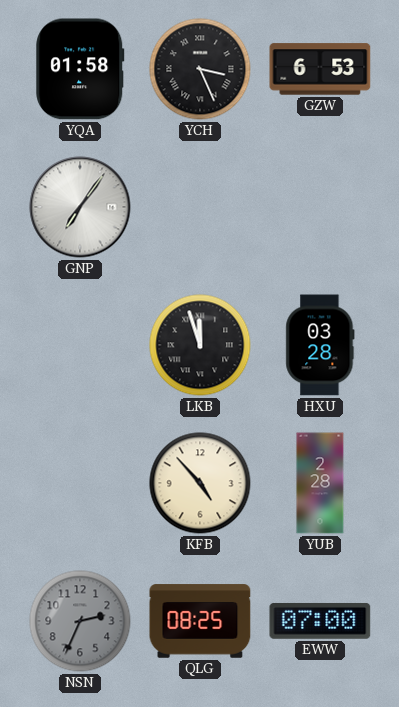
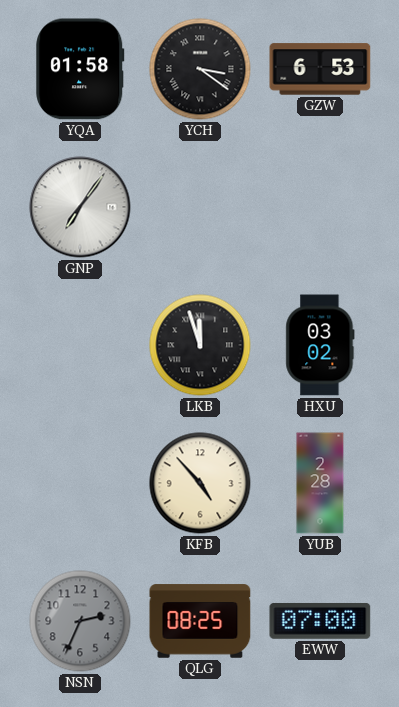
YCH: 3:26 -> 3:21
HXU: 03:28 -> 03:02
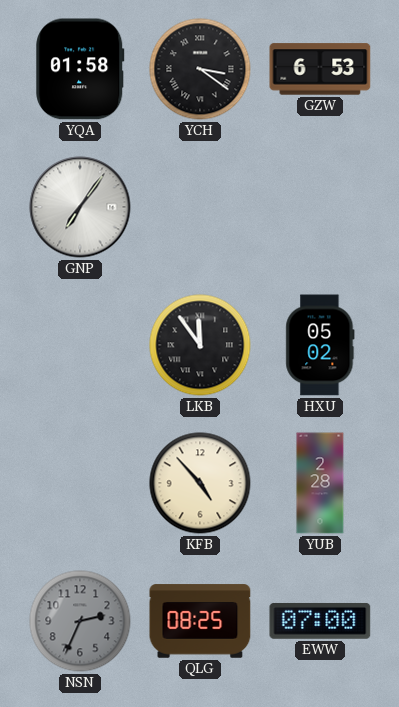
LKB: 11:57 -> 11:54
HXU: 03:02 -> 05:02
